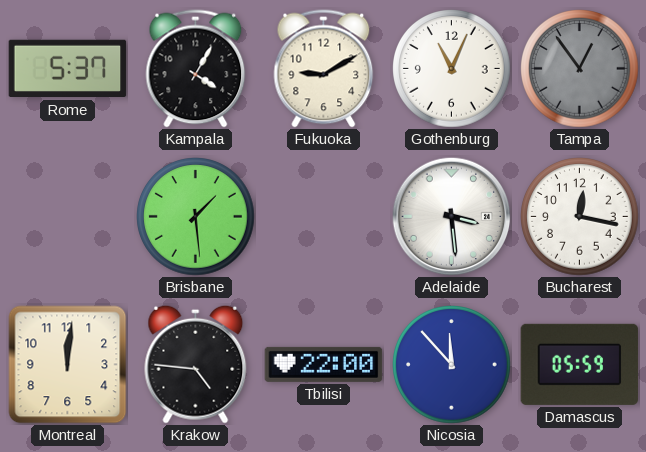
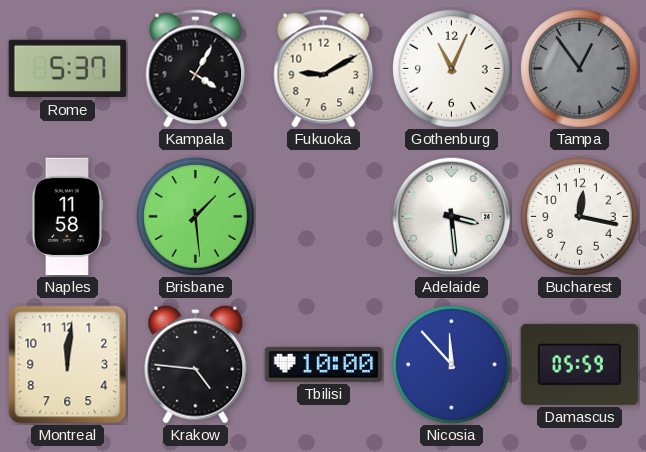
Naples: none -> 11:58
Tbilisi: 22:00 -> 10:00
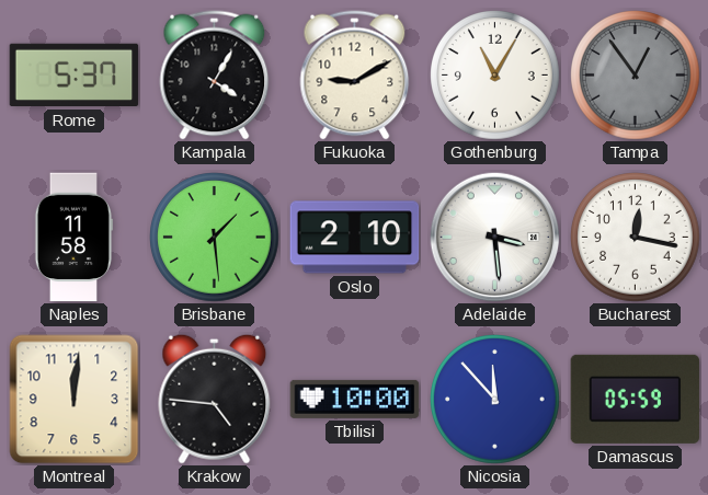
Gothenburg: 11:04 -> 11:05
Oslo: none -> 2:10
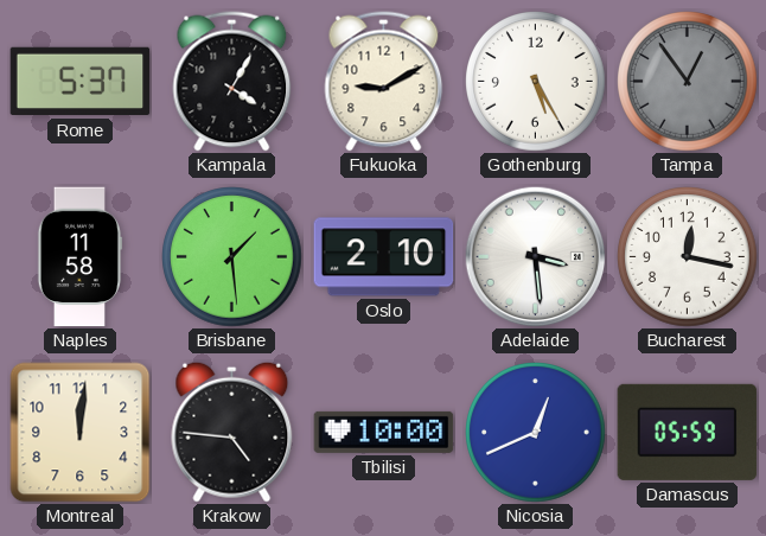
Gothenburg: 11:05 -> 5:25
Nicosia: 11:53 -> 12:41
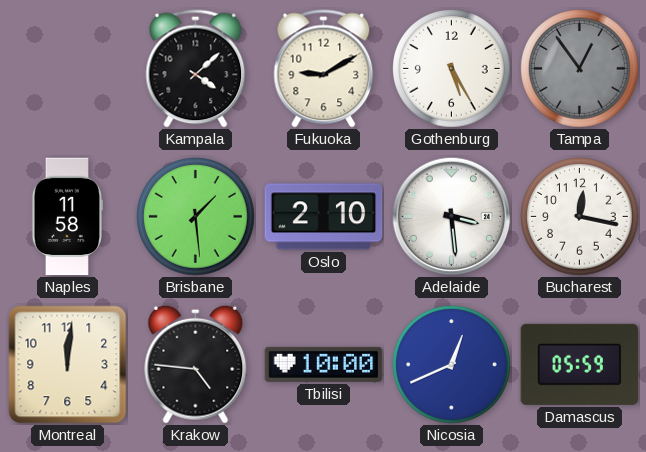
Rome: 5:37 -> none
Kampala: 4:05 -> 4:08
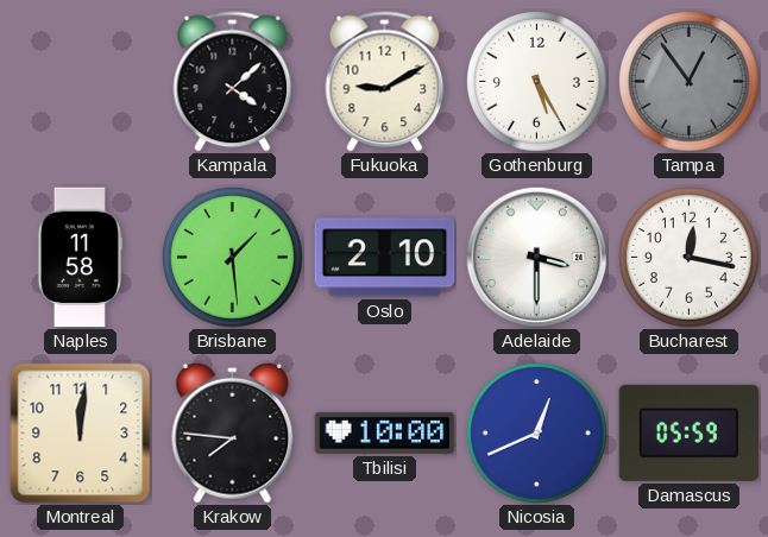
Adelaide: 3:29 -> 3:30
Krakow: 4:46 -> 7:46
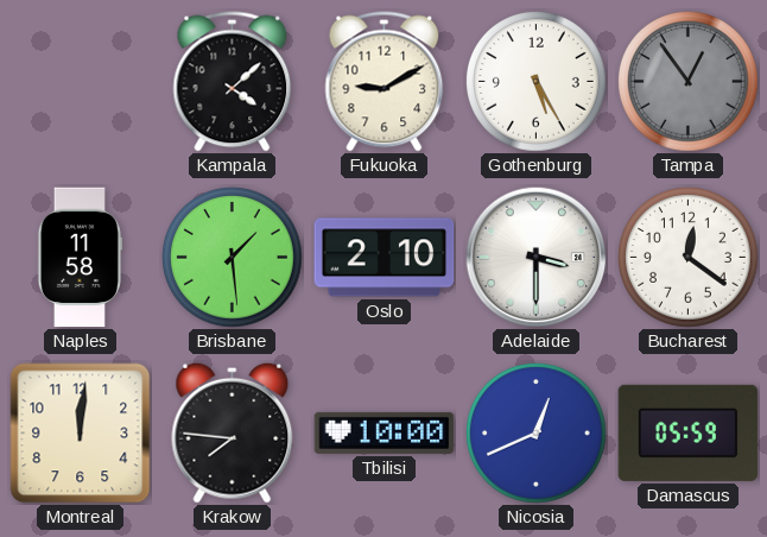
Bucharest: 12:17 -> 12:21
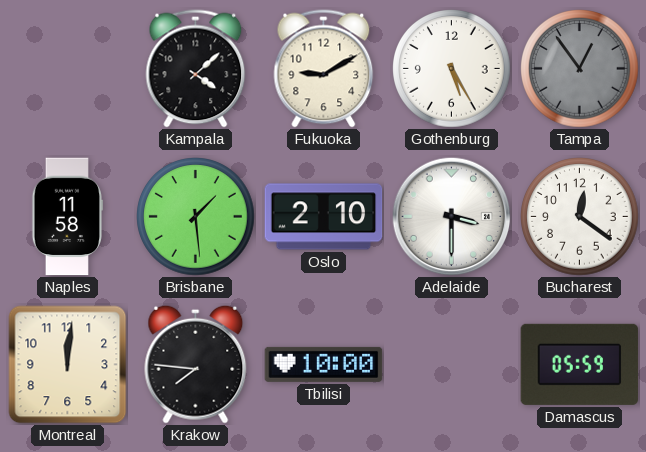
Nicosia: 12:41 -> none
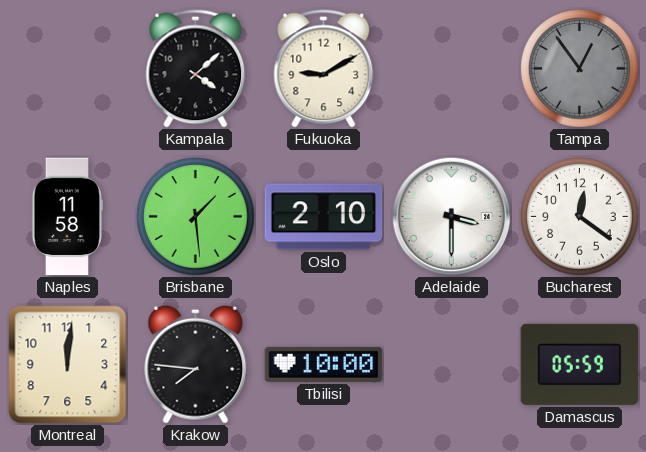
Gothenburg: 5:25 -> none
